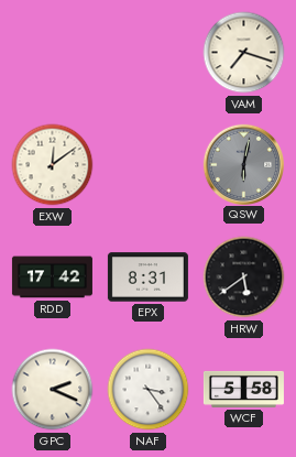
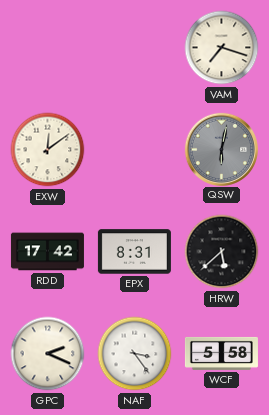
HRW: 5:39 -> 5:38
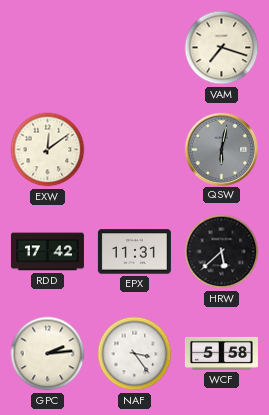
EPX: 8:31 -> 11:31
GPC: 2:19 -> 2:14
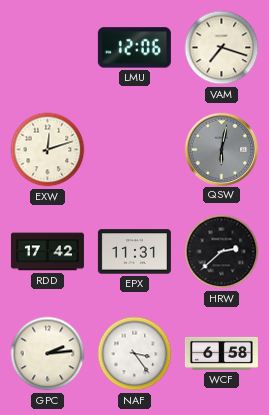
LMU: none -> 12:06
EXW: 12:09 -> 12:12
HRW: 5:38 -> 2:38
WCF: 5:58 -> 6:58
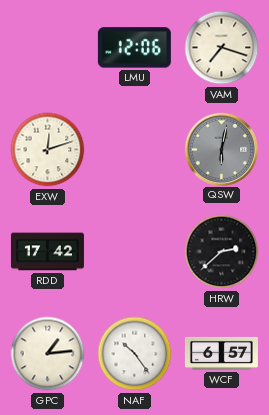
EPX: 11:31 -> none
GPC: 2:14 -> 1:14
NAF: 3:24 -> 10:24
WCF: 6:58 -> 6:57
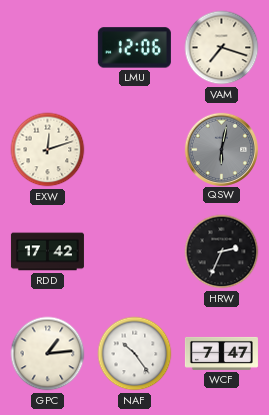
HRW: 2:38 -> 2:34
WCF: 6:57 -> 7:47
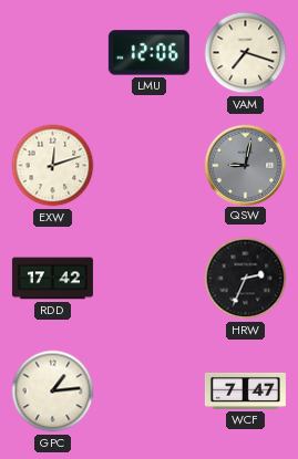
QSW: 6:02 -> 9:02
NAF: 10:24 -> none
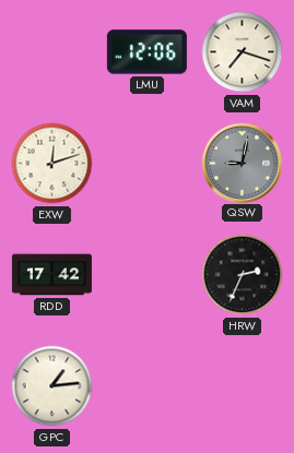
WCF: 7:47 -> none
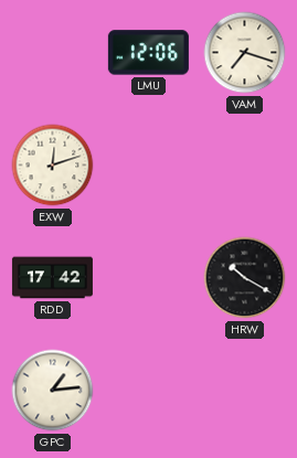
QSW: 9:02 -> none
HRW: 2:34 -> 10:20
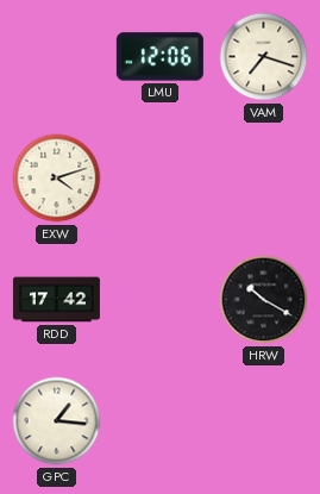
EXW: 12:12 -> 4:12
GPC: 1:14 -> 1:16
